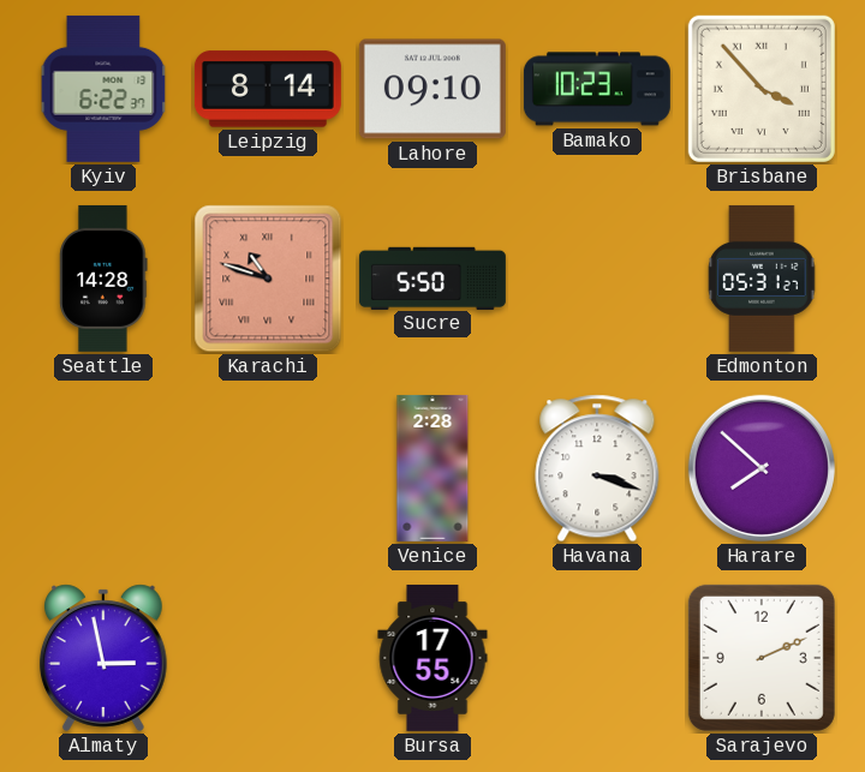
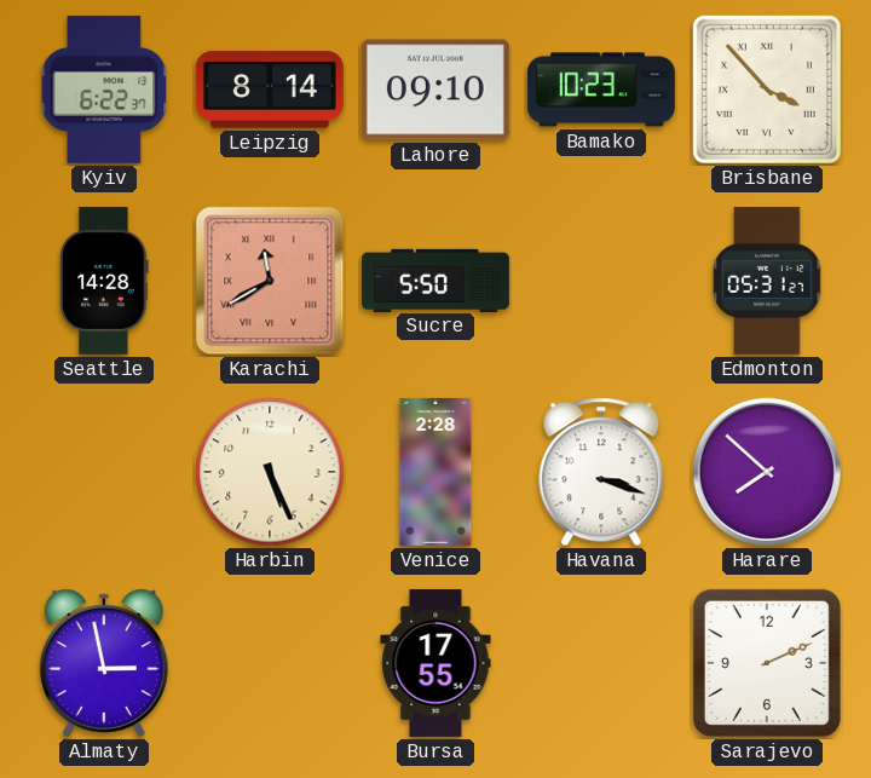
Karachi: 10:48 -> 11:40
Harbin: none -> 5:26
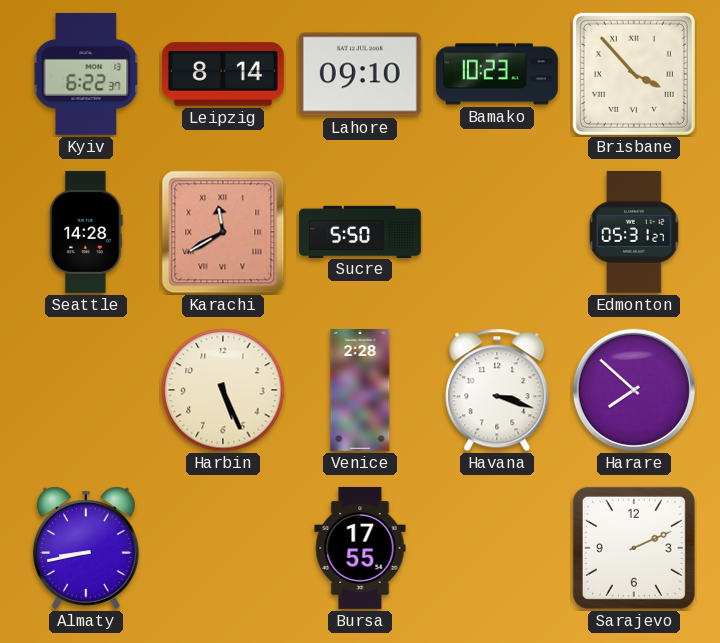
Almaty: 2:58 -> 8:43
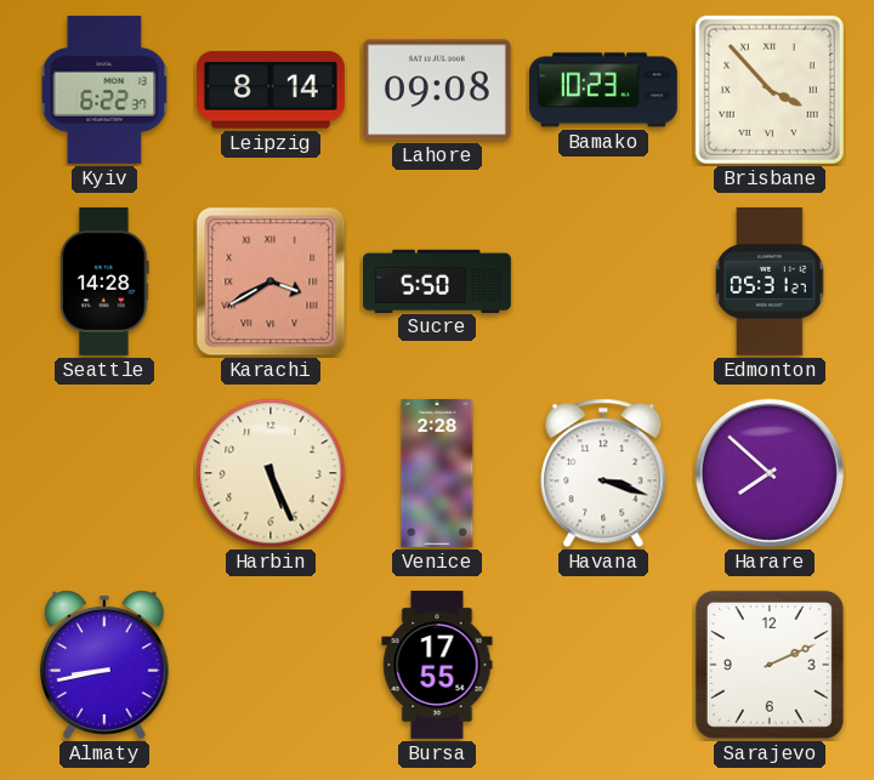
Lahore: 09:10 -> 09:08
Karachi: 11:40 -> 3:40
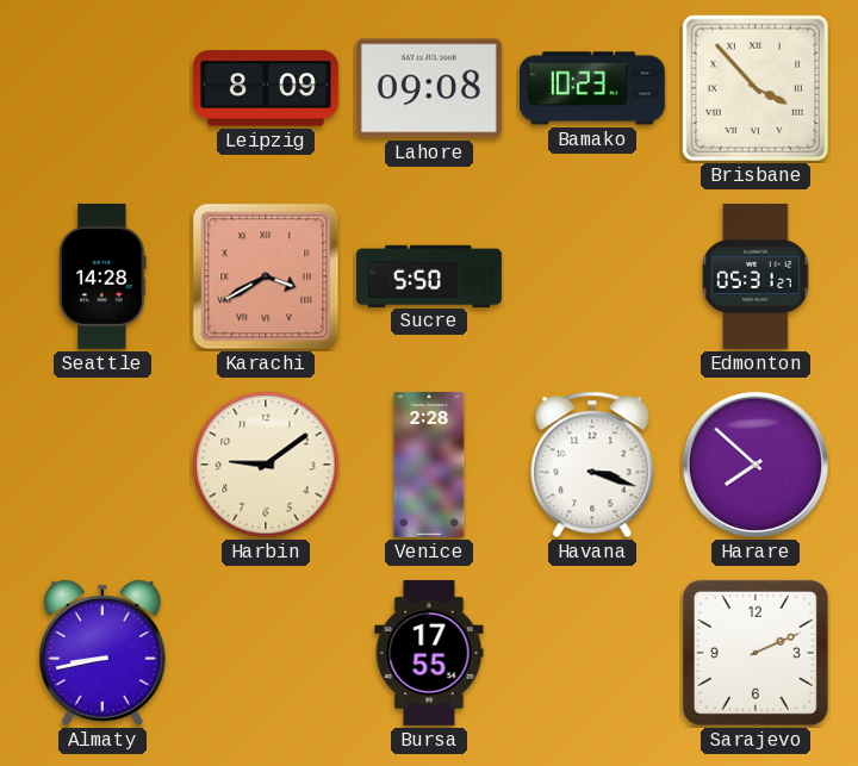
Kyiv: 6:22 -> none
Leipzig: 8:14 -> 8:09
Harbin: 5:26 -> 9:09
